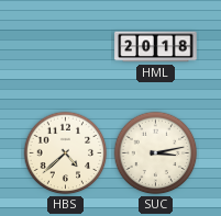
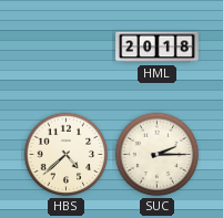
SUC: 3:13 -> 2:15
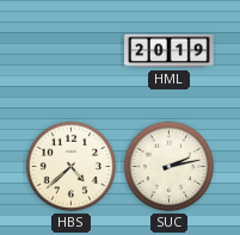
HML: 20:18 -> 20:19
SUC: 2:15 -> 2:13
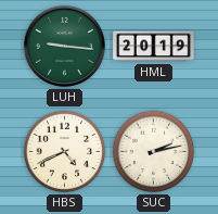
LUH: none -> 9:16
HBS: 4:38 -> 4:41
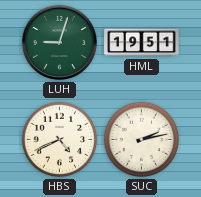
LUH: 9:16 -> 9:03
HML: 20:19 -> 19:51
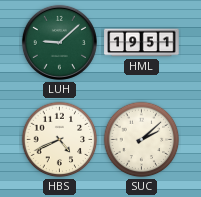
LUH: 9:03 -> 9:08
SUC: 2:13 -> 2:08
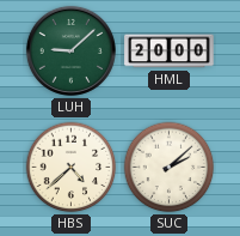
HML: 19:51 -> 20:00
HBS: 4:41 -> 4:38
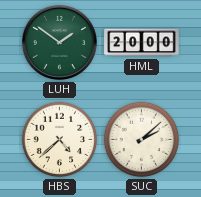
LUH: 9:08 -> 1:51
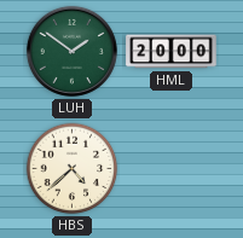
SUC: 2:08 -> none
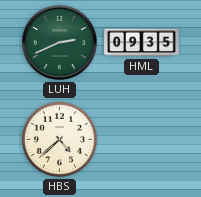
LUH: 1:51 -> 2:41
HML: 20:00 -> 09:35
